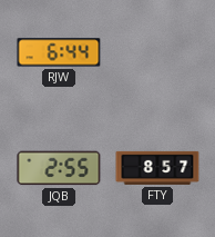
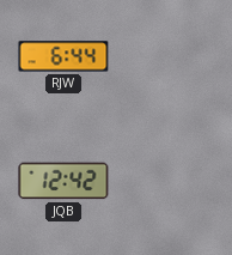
JQB: 2:55 -> 12:42
FTY: 8:57 -> none
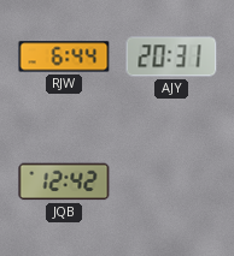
AJY: none -> 20:31
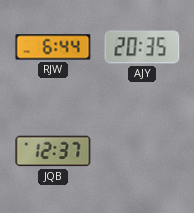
AJY: 20:31 -> 20:35
JQB: 12:42 -> 12:37
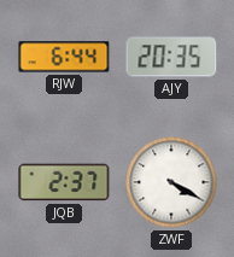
JQB: 12:37 -> 2:37
ZWF: none -> 4:20
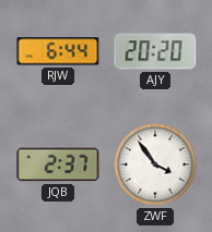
AJY: 20:35 -> 20:20
ZWF: 4:20 -> 3:54
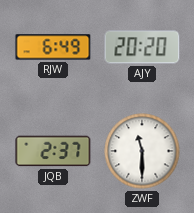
RJW: 6:44 -> 6:49
ZWF: 3:54 -> 11:30
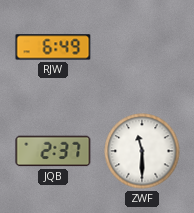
AJY: 20:20 -> none
